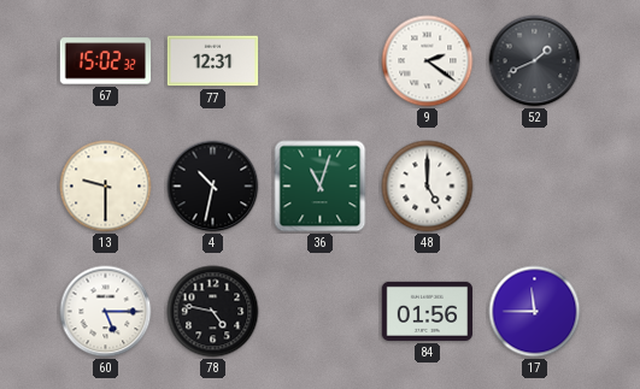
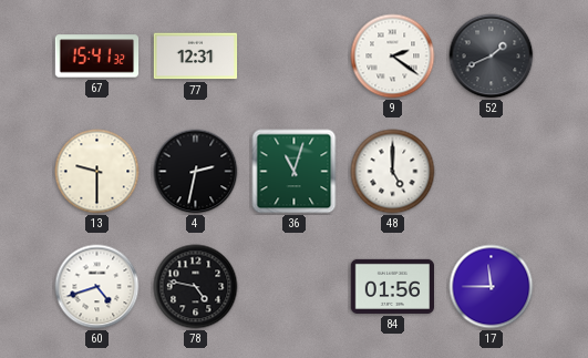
67: 15:02 -> 15:41
4: 10:32 -> 2:32
60: 5:15 -> 4:42
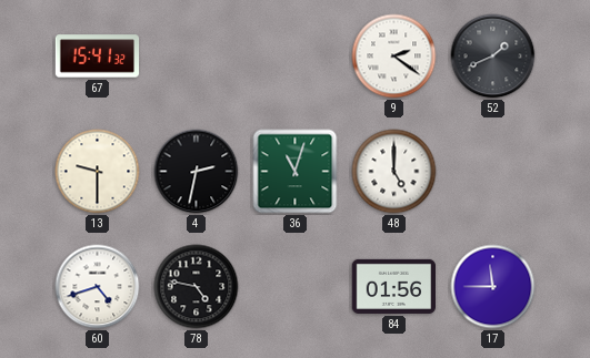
77: 12:31 -> none
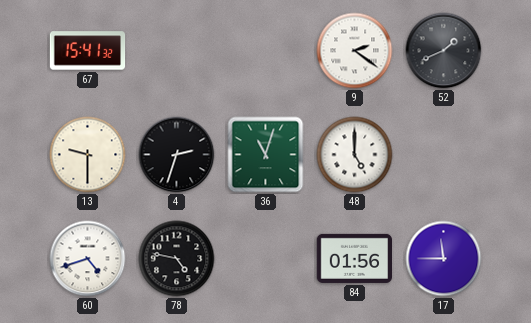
4: 2:32 -> 2:33
